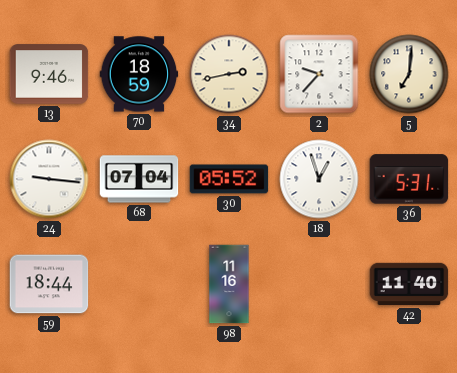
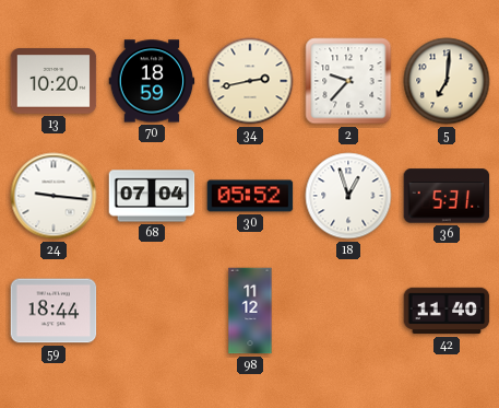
13: 9:46 -> 10:20
98: 11:16 -> 11:12
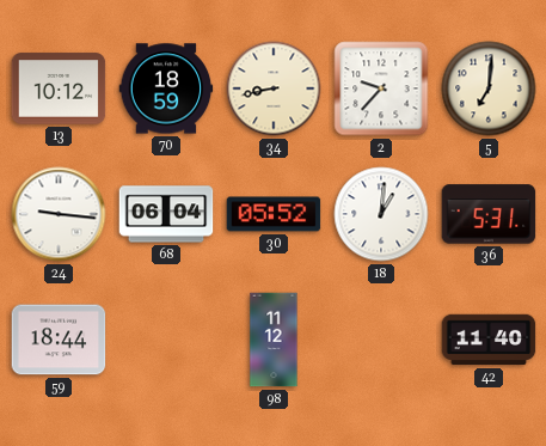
13: 10:20 -> 10:12
34: 2:43 -> 8:43
68: 07:04 -> 06:04
18: 12:57 -> 1:01
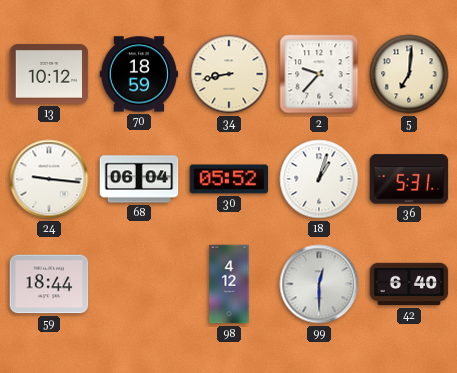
18: 1:01 -> 1:03
98: 11:12 -> 4:12
99: none -> 12:30
42: 11:40 -> 6:40
